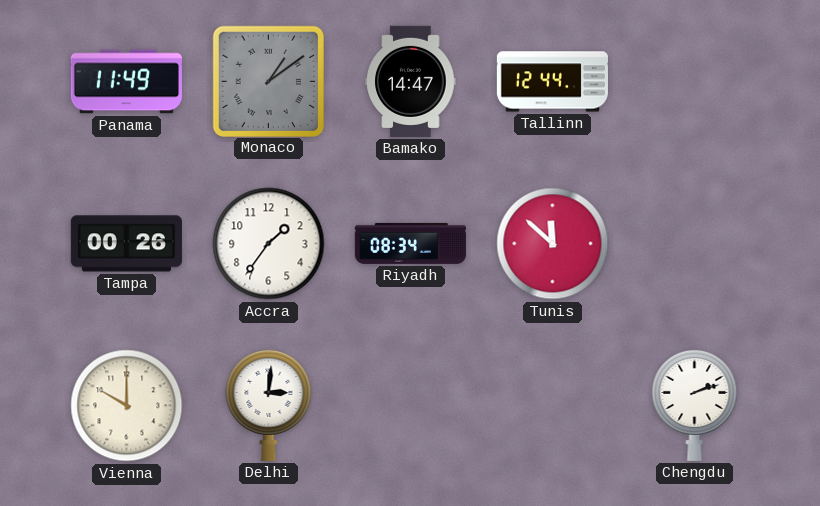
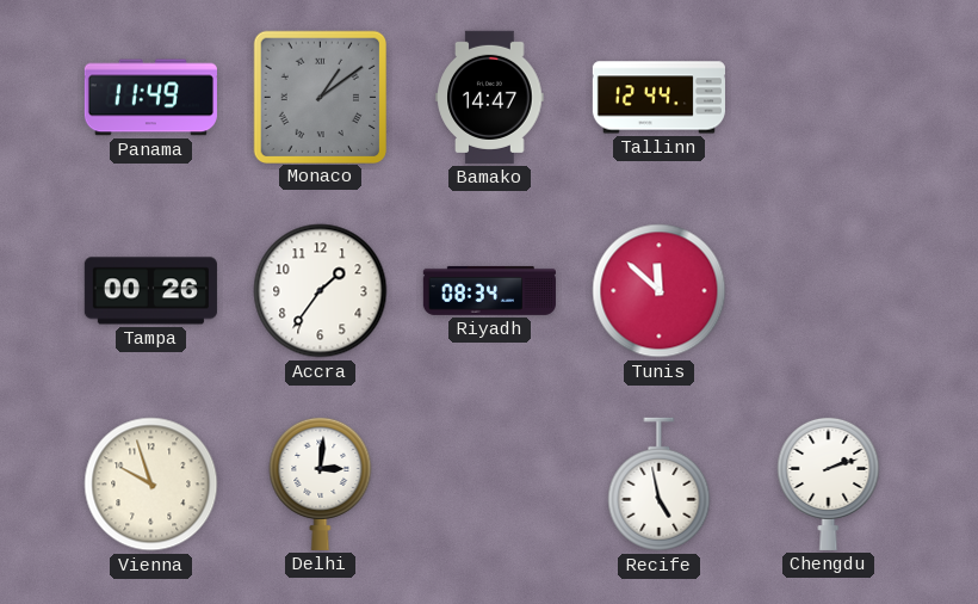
Vienna: 10:00 -> 9:57
Recife: none -> 4:58
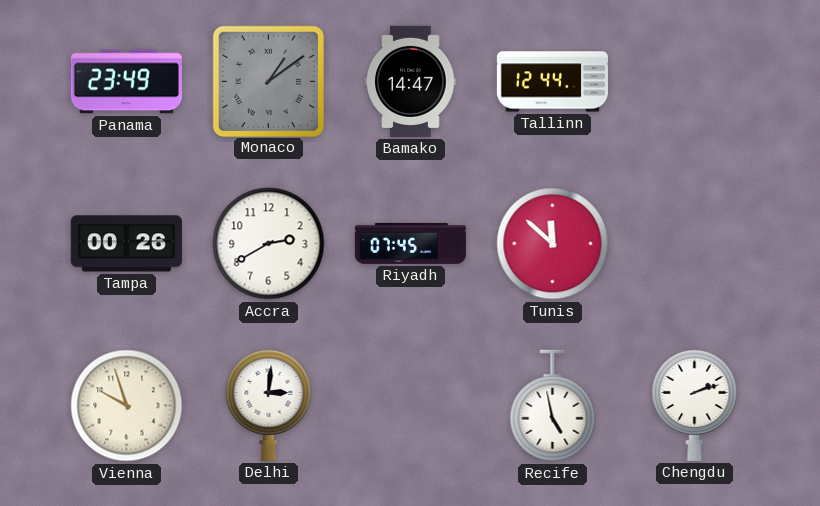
Panama: 11:49 -> 23:49
Accra: 1:36 -> 2:40
Riyadh: 08:34 -> 07:45
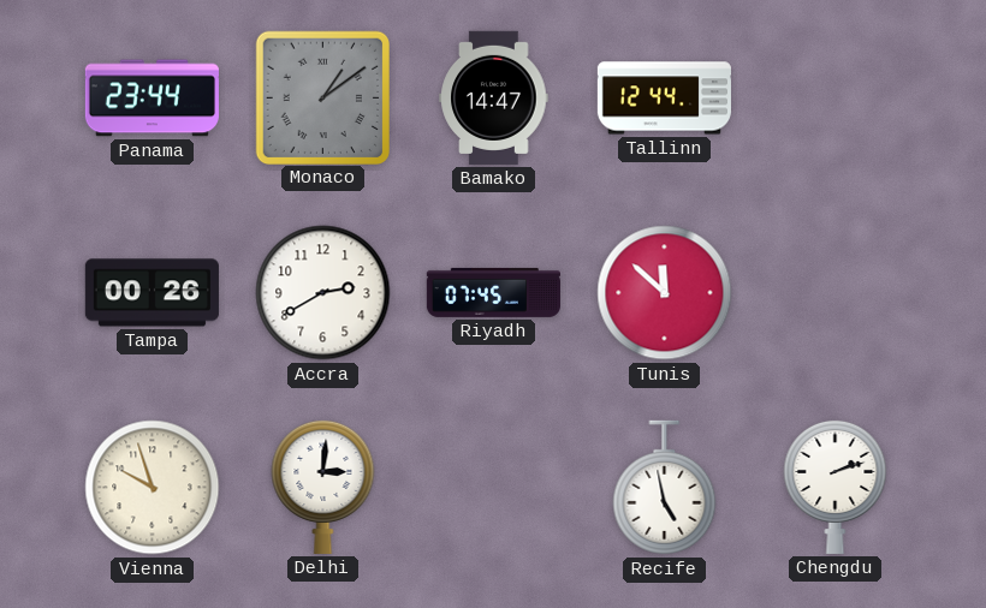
Panama: 23:49 -> 23:44
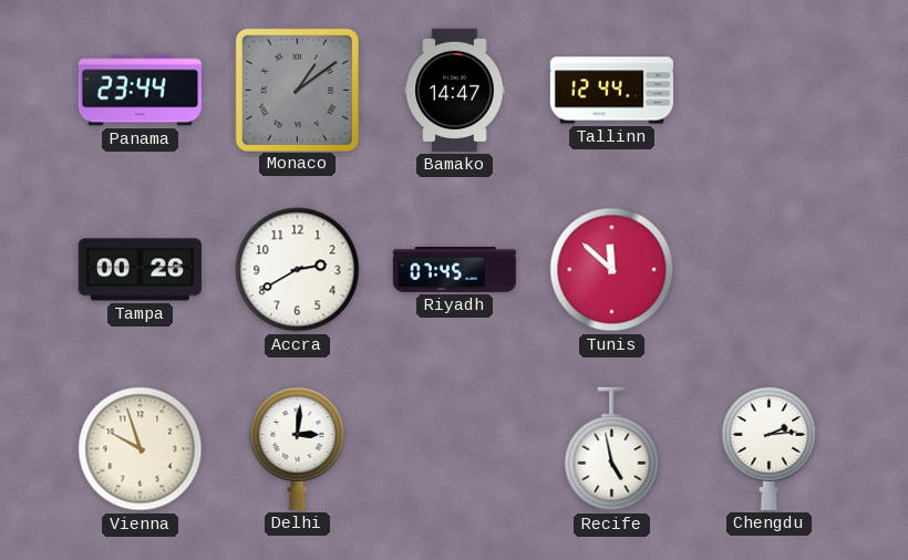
Chengdu: 2:12 -> 2:14
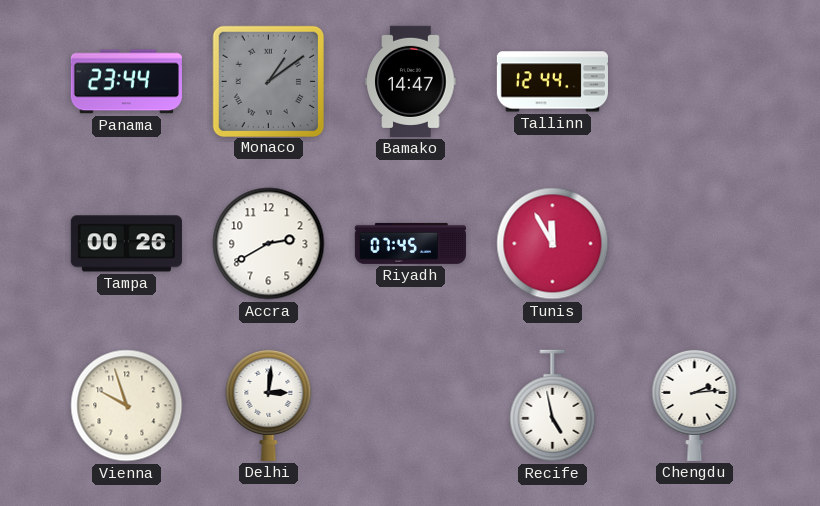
Tunis: 11:52 -> 11:55
